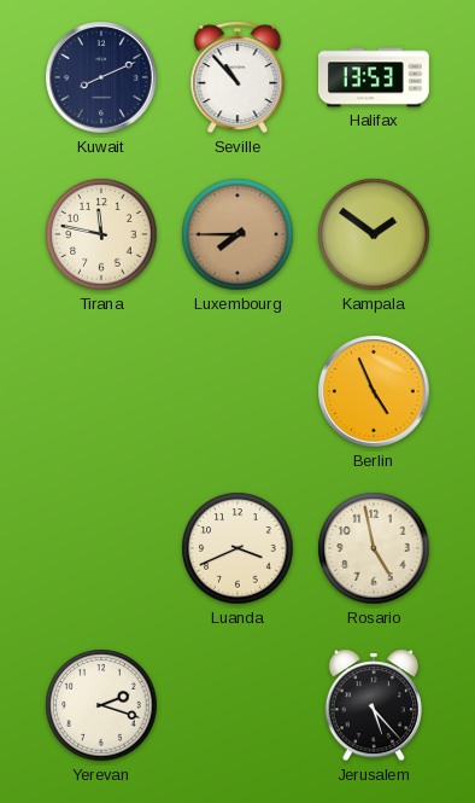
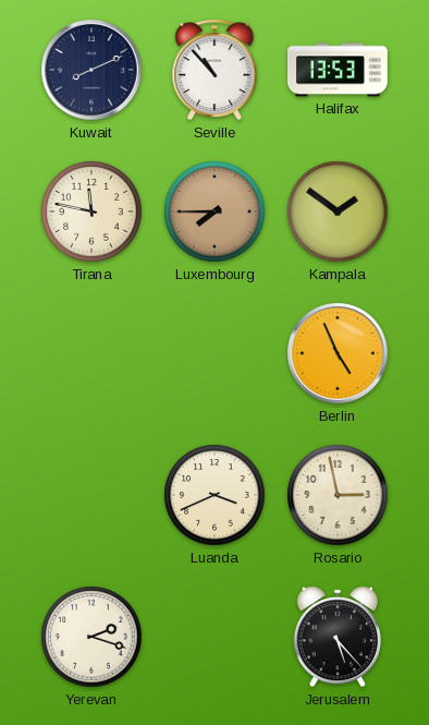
Rosario: 4:58 -> 2:58
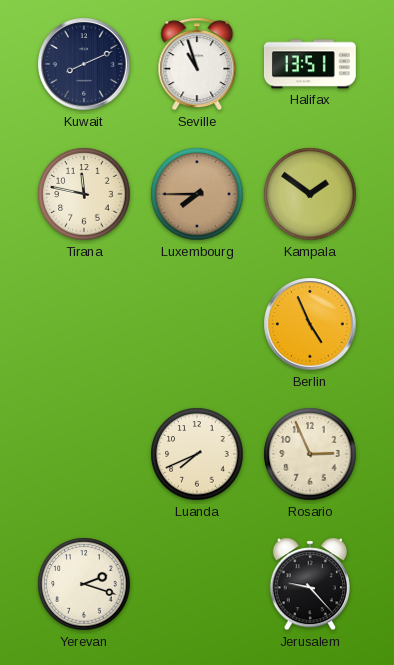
Seville: 10:53 -> 10:57
Halifax: 13:53 -> 13:51
Luanda: 3:41 -> 7:41
Rosario: 2:58 -> 2:56
Jerusalem: 5:23 -> 9:23
